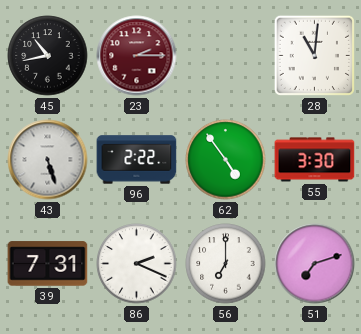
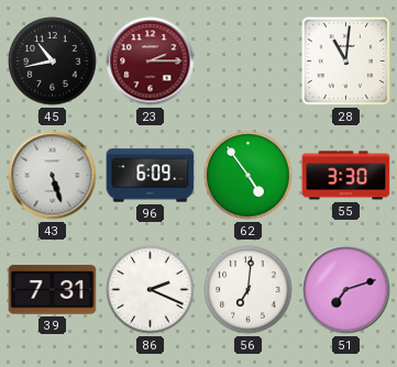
96: 2:22 -> 6:09
56: 7:00 -> 7:01
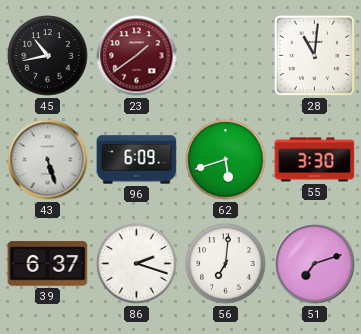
23: 2:15 -> 1:39
62: 4:54 -> 5:42
39: 7:31 -> 6:37
86: 2:19 -> 2:18
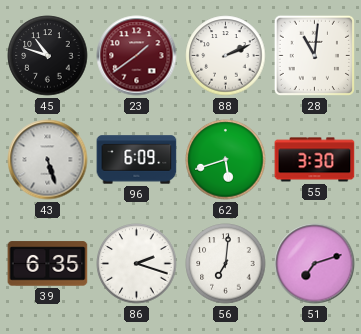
45: 10:43 -> 10:48
88: none -> 2:11
39: 6:37 -> 6:35
